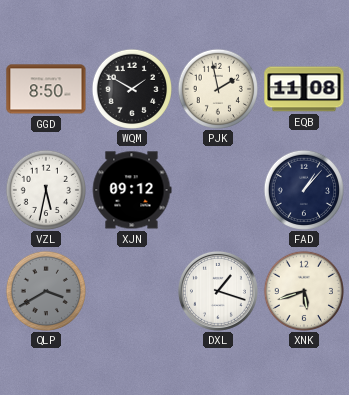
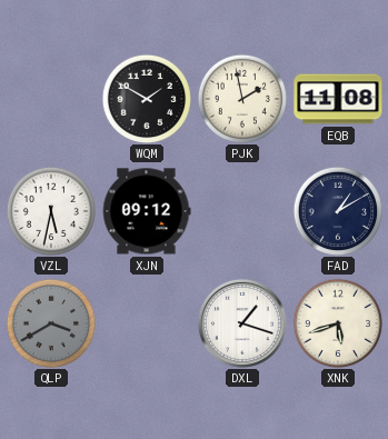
GGD: 8:50 -> none
FAD: 1:07 -> 1:10
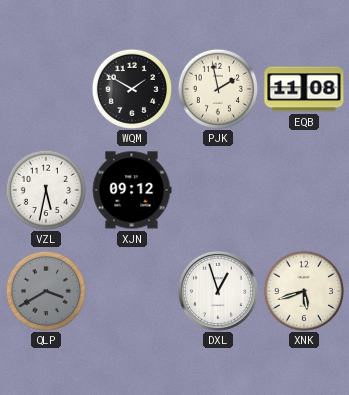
FAD: 1:10 -> none
DXL: 1:18 -> 12:57
